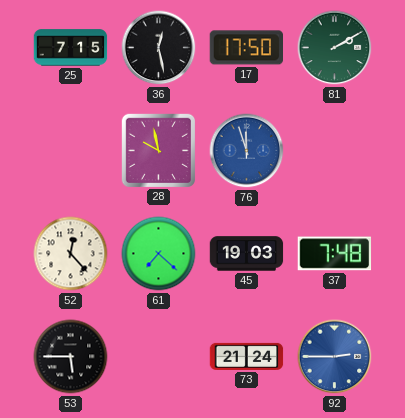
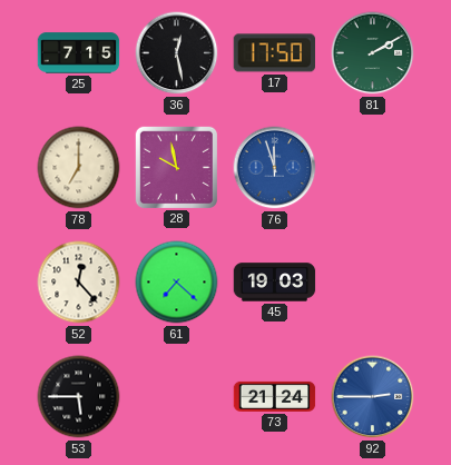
78: none -> 7:00
37: 7:48 -> none
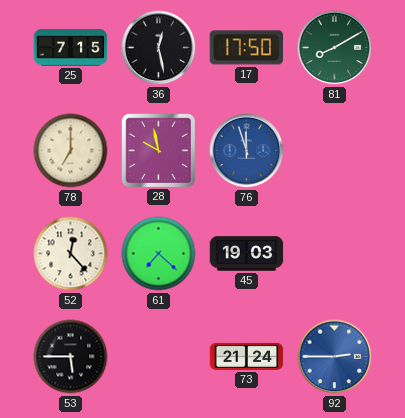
81: 2:10 -> 8:10
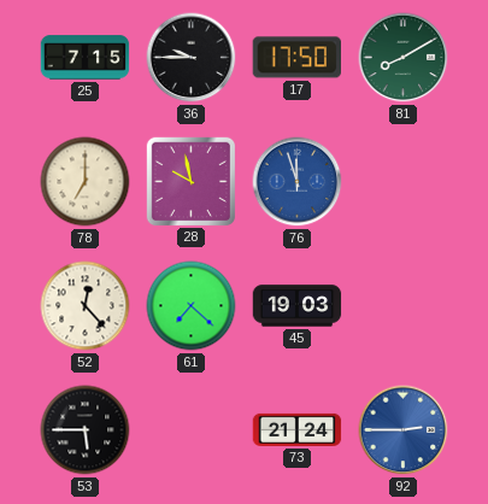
36: 12:28 -> 9:45
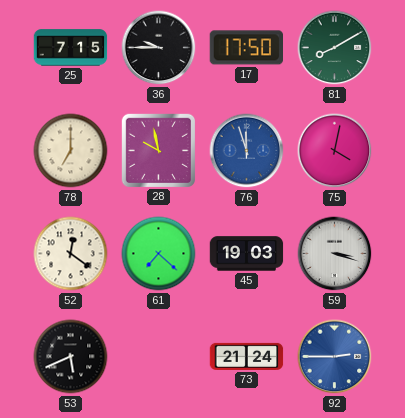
75: none -> 4:02
52: 12:23 -> 12:21
59: none -> 3:18
53: 5:45 -> 5:41
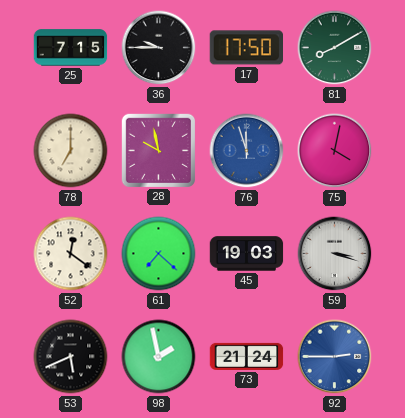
98: none -> 1:58
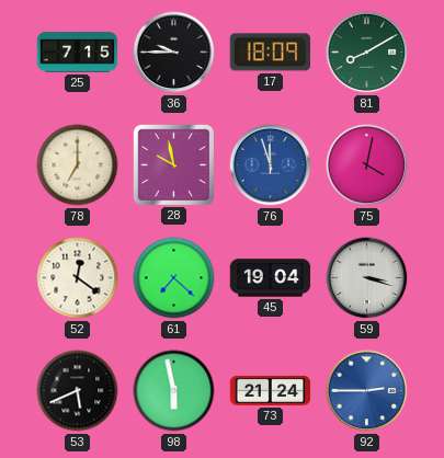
17: 17:50 -> 18:09
45: 19:03 -> 19:04
98: 1:58 -> 5:58
